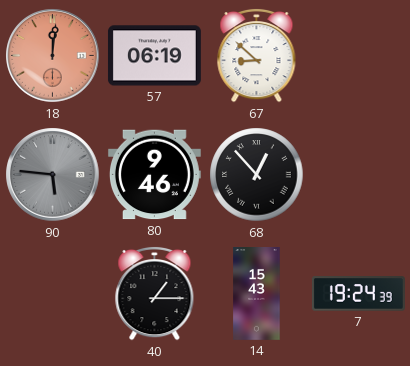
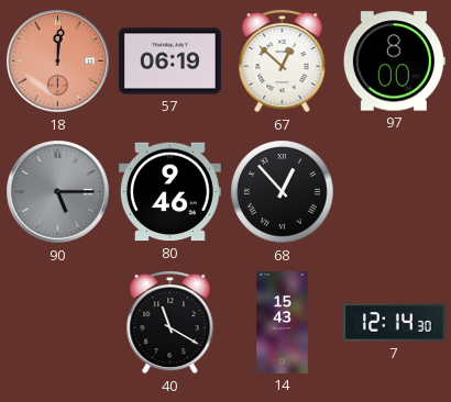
67: 8:52 -> 12:52
97: none -> 8:00
90: 5:46 -> 5:15
40: 1:15 -> 11:20
7: 19:24 -> 12:14
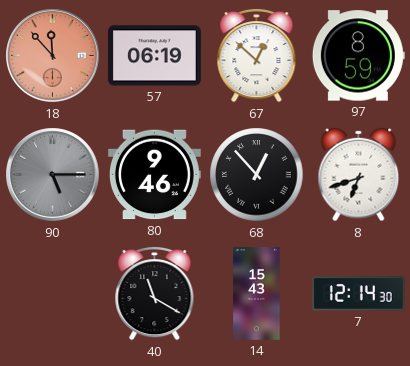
18: 12:01 -> 11:53
97: 8:00 -> 8:59
8: none -> 6:42
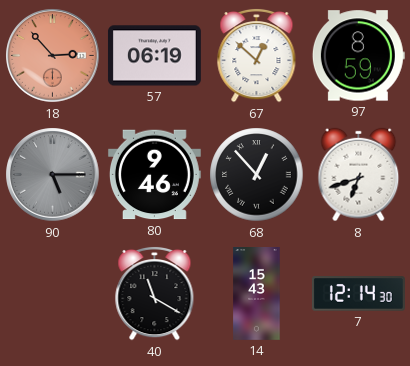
18: 11:53 -> 2:53
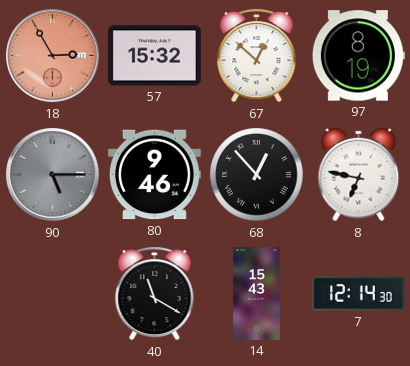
18: 2:53 -> 2:55
57: 06:19 -> 15:32
97: 8:59 -> 8:19
8: 6:42 -> 6:47
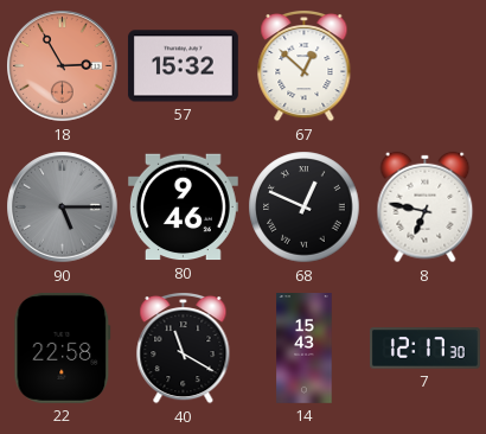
97: 8:19 -> none
68: 12:53 -> 12:49
22: none -> 22:58
7: 12:14 -> 12:17
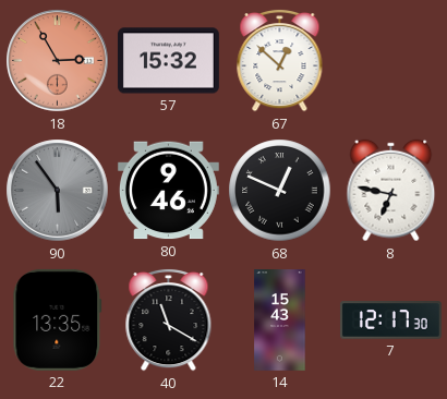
90: 5:15 -> 5:54
22: 22:58 -> 13:35
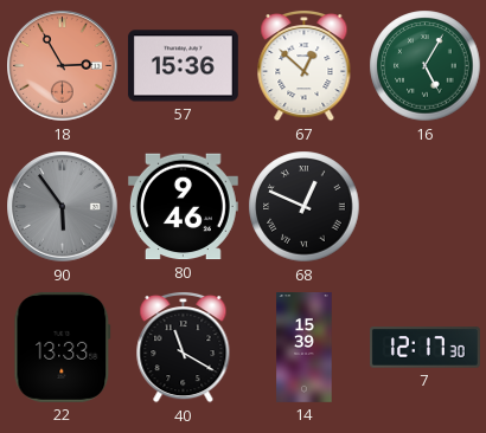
57: 15:32 -> 15:36
16: none -> 5:05
8: 6:47 -> none
22: 13:35 -> 13:33
14: 15:43 -> 15:39
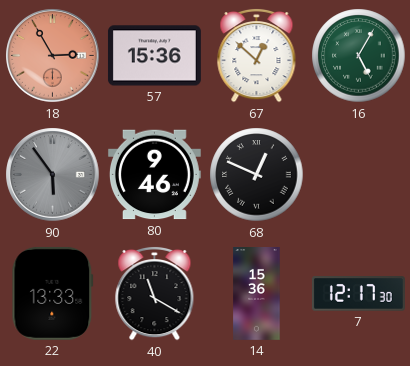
14: 15:39 -> 15:36
